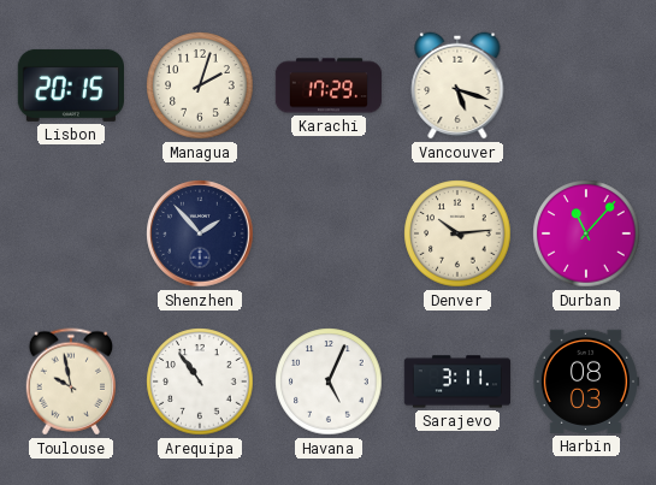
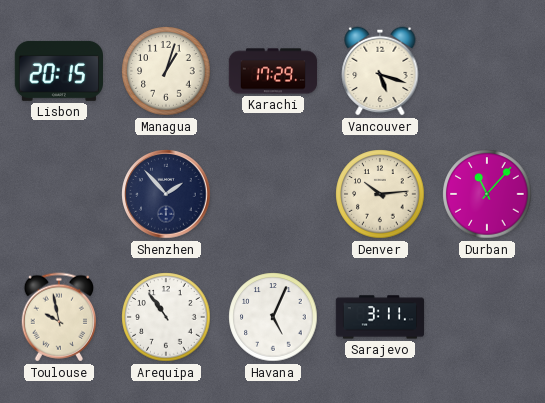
Managua: 2:03 -> 1:03
Harbin: 08:03 -> none
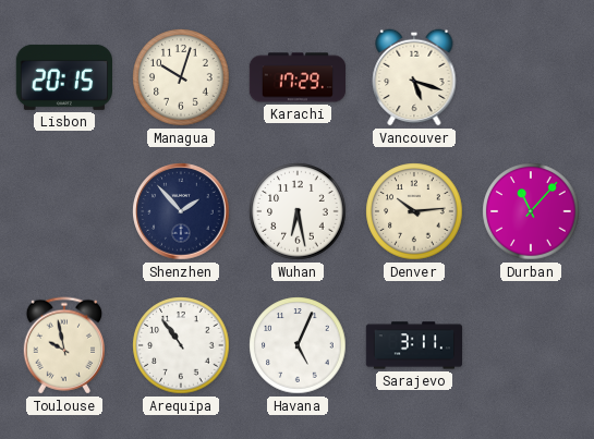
Managua: 1:03 -> 10:03
Wuhan: none -> 6:28
